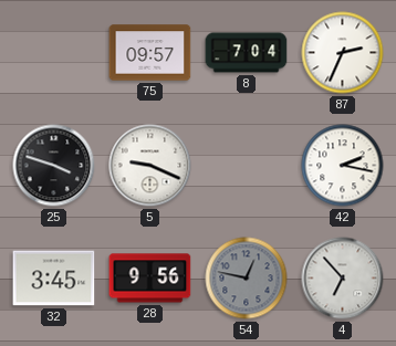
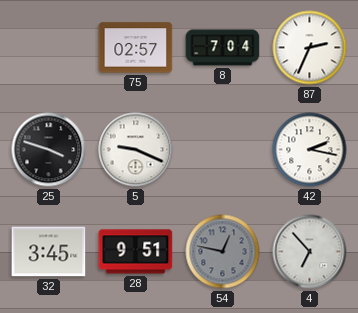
75: 09:57 -> 02:57
28: 9:56 -> 9:51
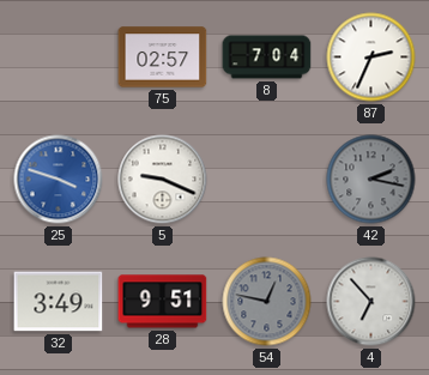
25 dial: black -> blue
42 dial: white -> grey
32: 3:45 -> 3:49
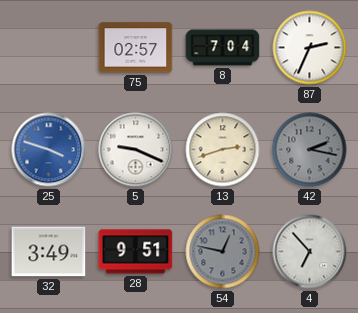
13: none -> 2:42
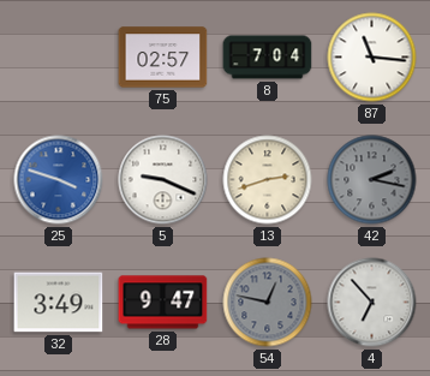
87: 2:34 -> 11:16
28: 9:51 -> 9:47
